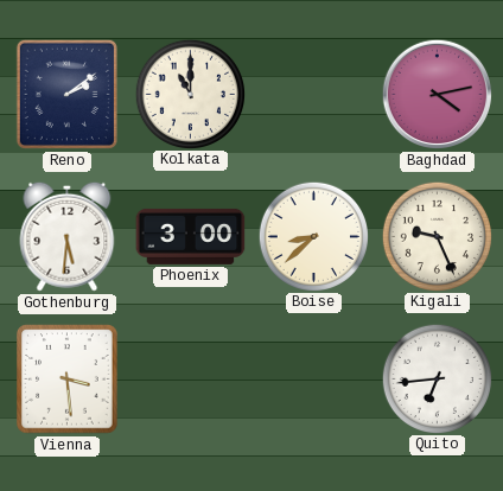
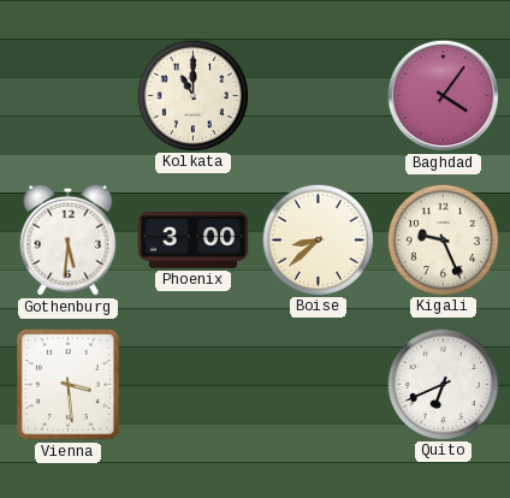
Reno: 2:09 -> none
Baghdad: 4:13 -> 4:06
Quito: 6:44 -> 6:41
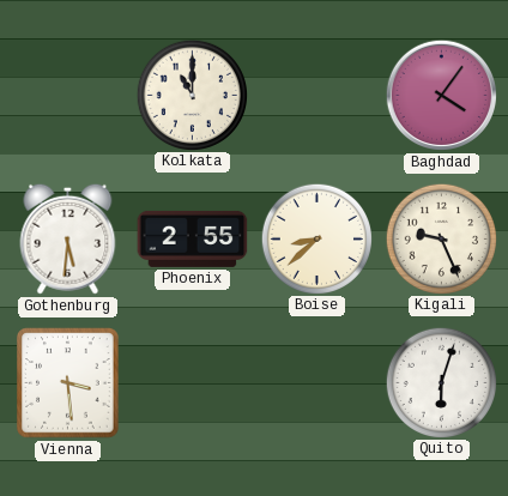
Phoenix: 3:00 -> 2:55
Quito: 6:41 -> 6:03
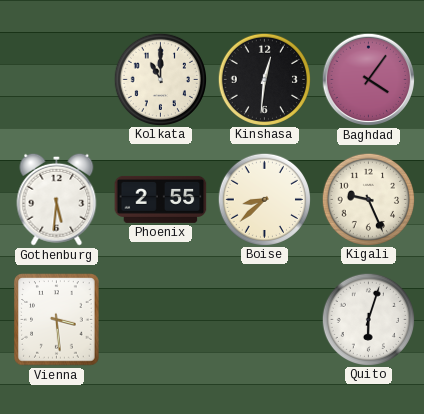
Kinshasa: none -> 12:31
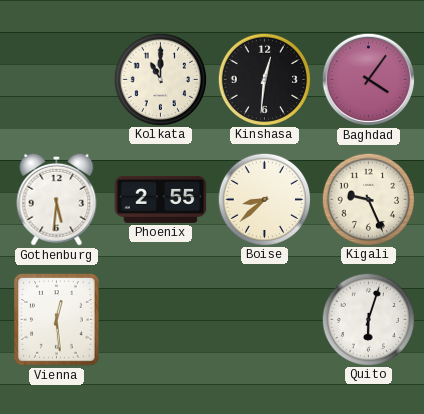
Vienna: 3:29 -> 12:29
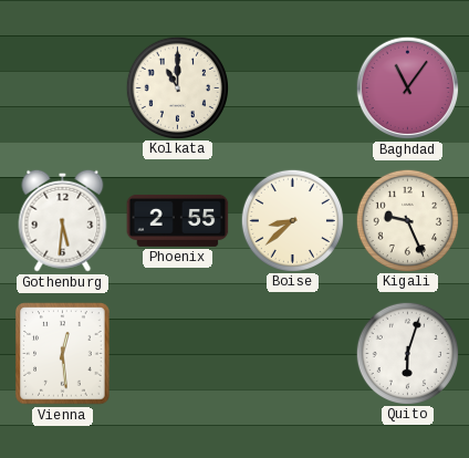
Kinshasa: 12:31 -> none
Baghdad: 4:06 -> 11:06
